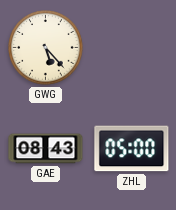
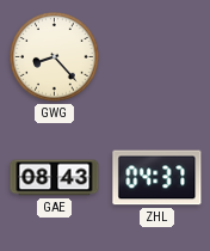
GWG: 5:23 -> 8:23
ZHL: 05:00 -> 04:37
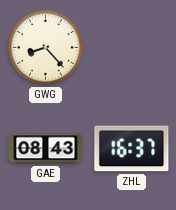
ZHL: 04:37 -> 16:37
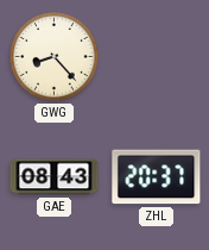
ZHL: 16:37 -> 20:37
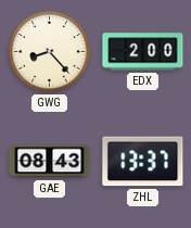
EDX: none -> 2:00
ZHL: 20:37 -> 13:37
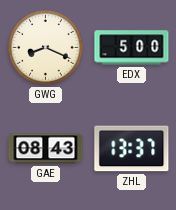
GWG: 8:23 -> 8:19
EDX: 2:00 -> 5:00
